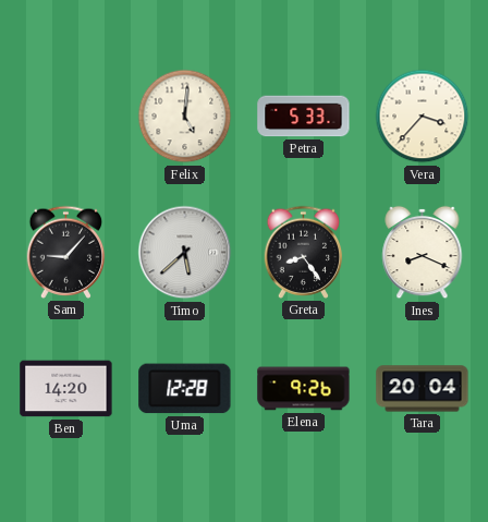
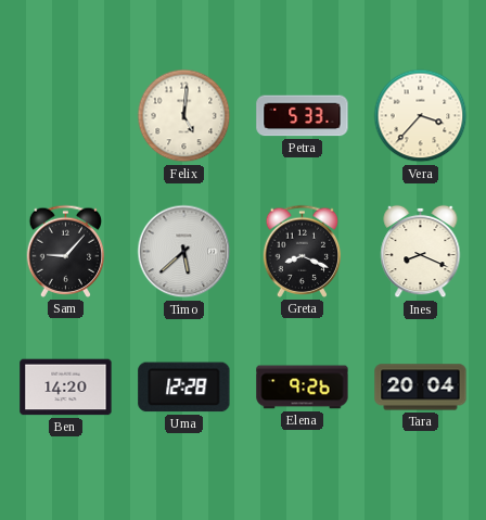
Greta: 8:24 -> 8:19
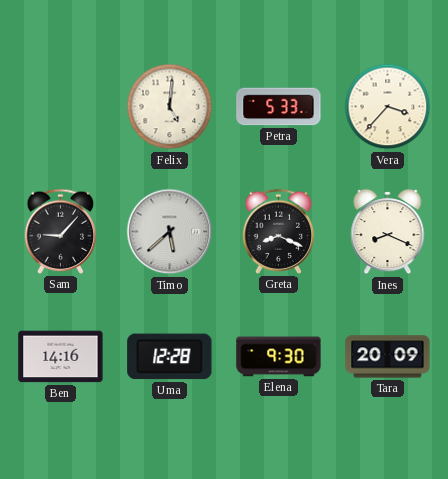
Ben: 14:20 -> 14:16
Elena: 9:26 -> 9:30
Tara: 20:04 -> 20:09
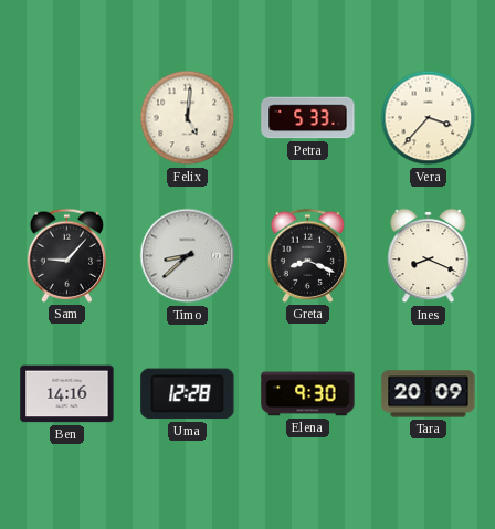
Timo: 5:38 -> 8:38
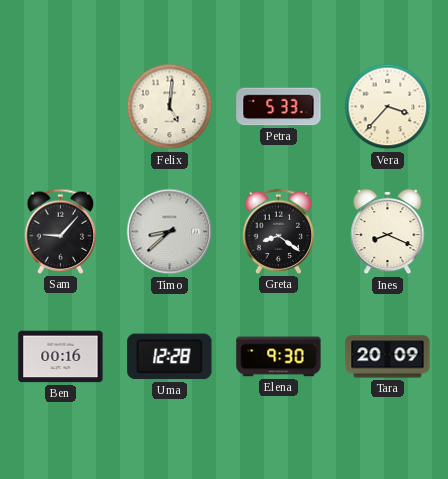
Greta: 8:19 -> 8:21
Ben: 14:16 -> 00:16
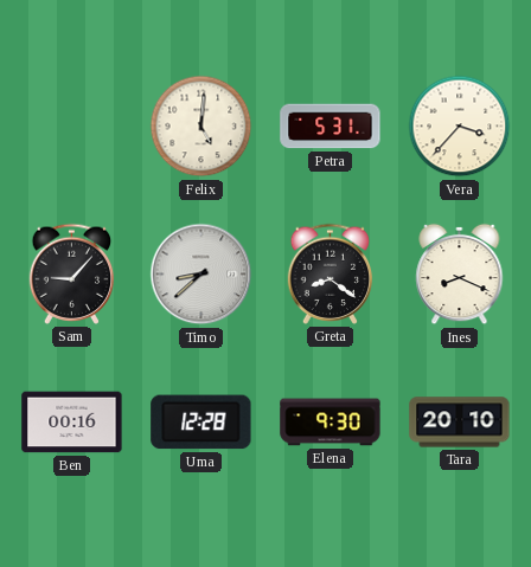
Petra: 5:33 -> 5:31
Tara: 20:09 -> 20:10
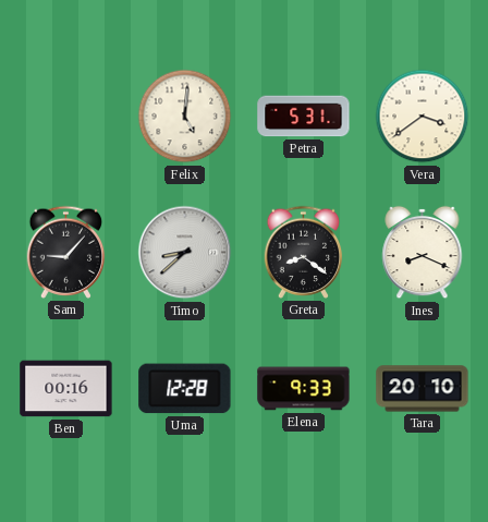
Vera: 3:37 -> 3:39
Elena: 9:30 -> 9:33
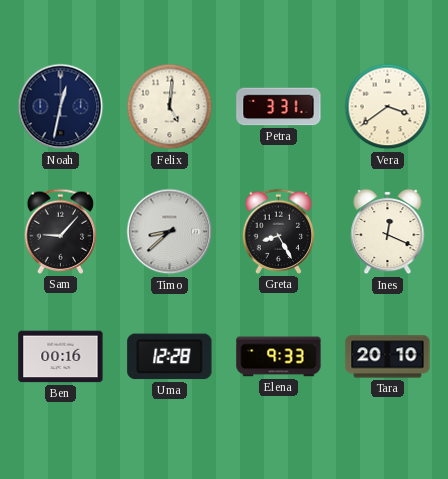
Noah: none -> 12:32
Petra: 5:31 -> 3:31
Greta: 8:21 -> 8:25
Ines: 8:19 -> 12:19
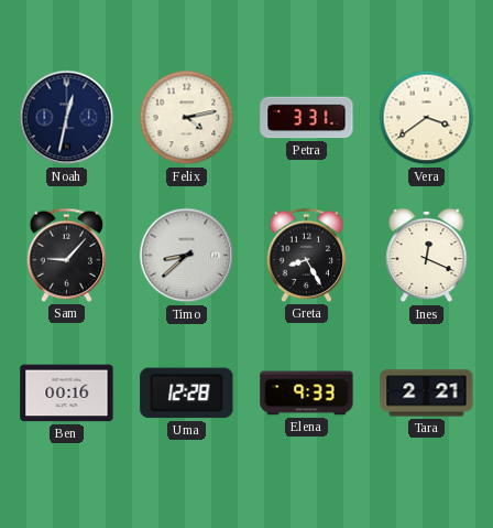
Felix: 5:01 -> 4:13
Tara: 20:10 -> 2:21
